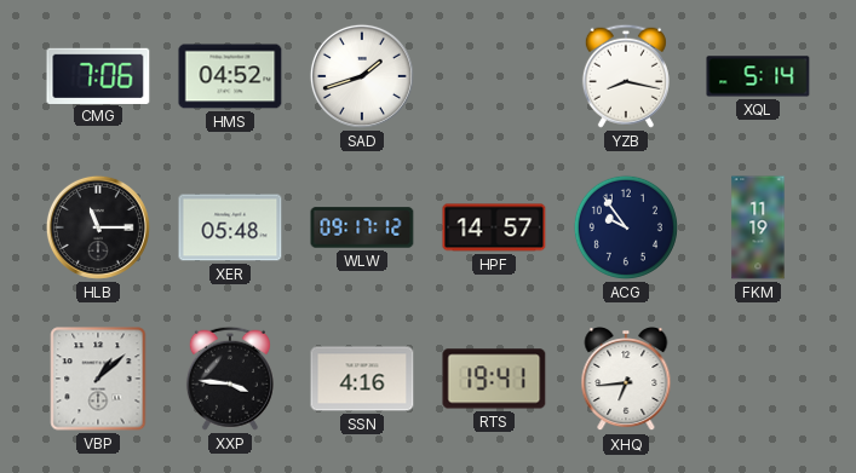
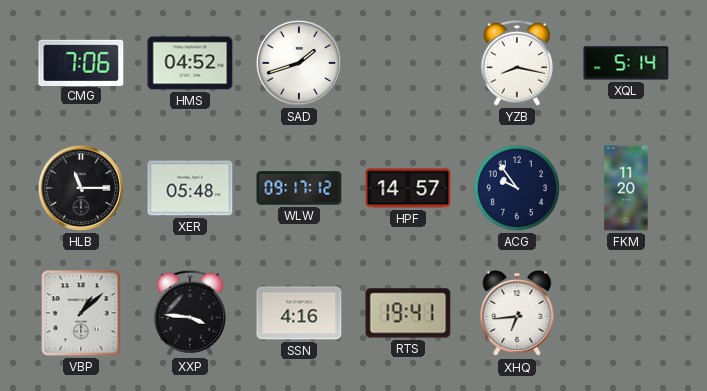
FKM: 11:19 -> 11:20
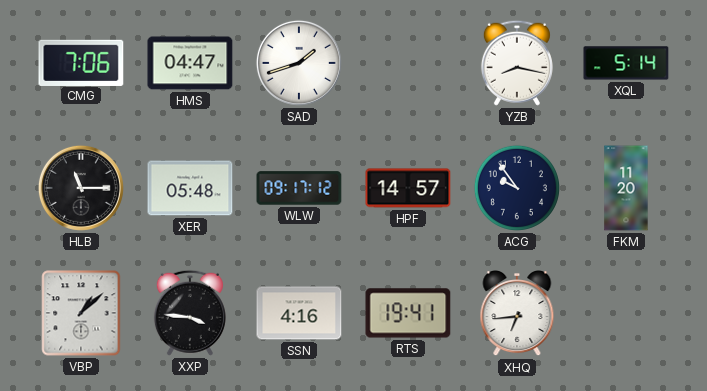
HMS: 04:52 -> 04:47
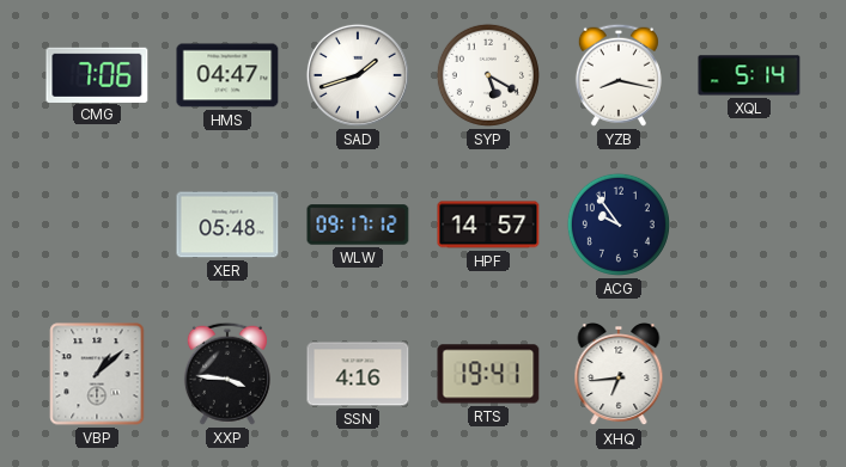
SYP: none -> 5:20
HLB: 11:15 -> none
FKM: 11:20 -> none
